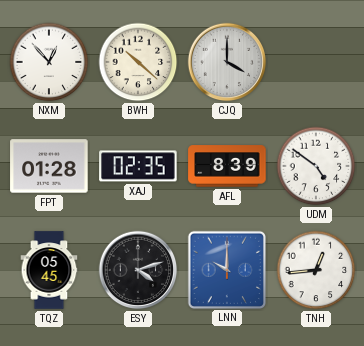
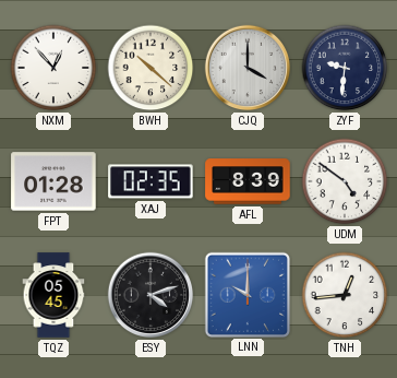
ZYF: none -> 9:31
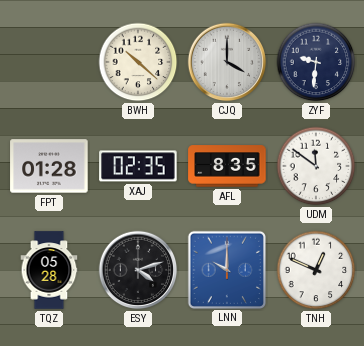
NXM: 12:53 -> none
AFL: 8:39 -> 8:35
UDM: 4:51 -> 11:51
TQZ: 05:45 -> 05:28
TNH: 12:44 -> 12:49
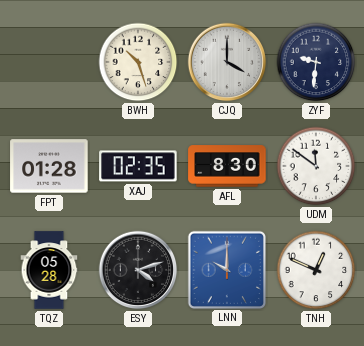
BWH: 10:22 -> 10:27
AFL: 8:35 -> 8:30
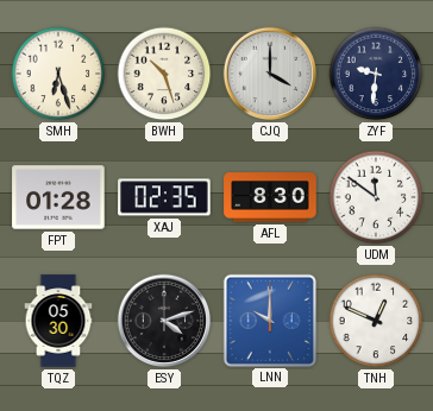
SMH: none -> 6:27
TQZ: 05:28 -> 05:30
